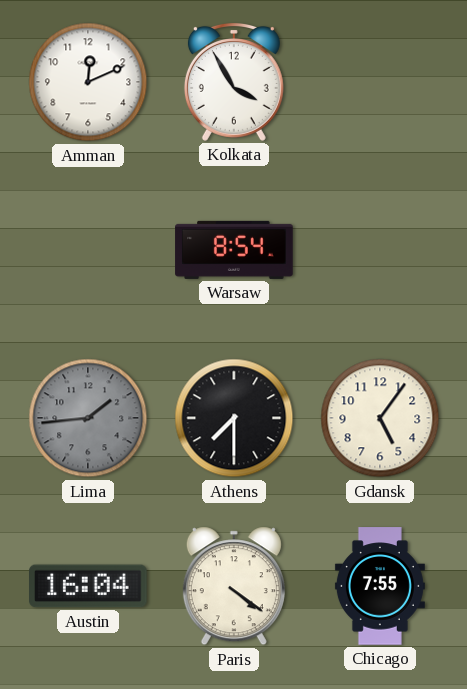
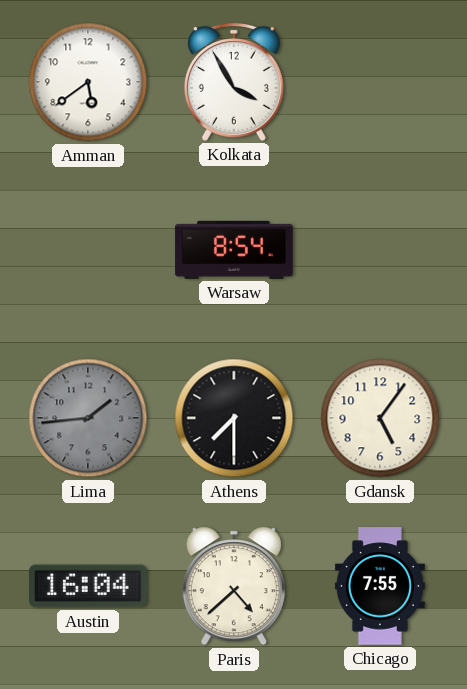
Amman: 12:11 -> 5:39
Paris: 4:21 -> 4:38
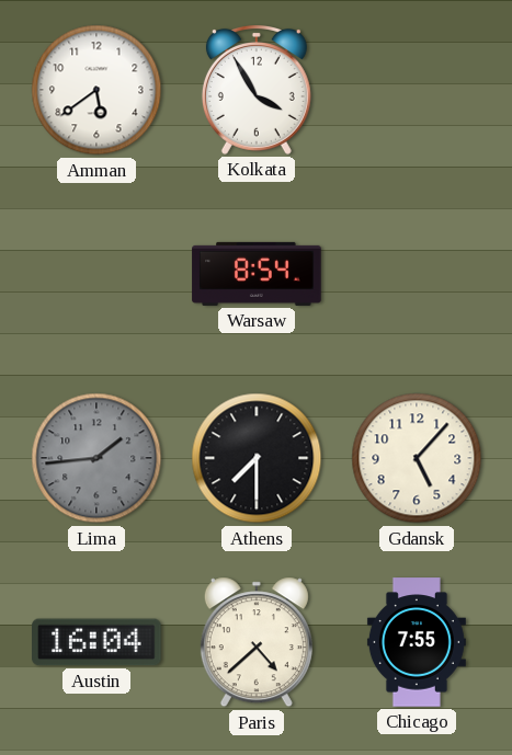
Gdansk: 5:06 -> 5:07
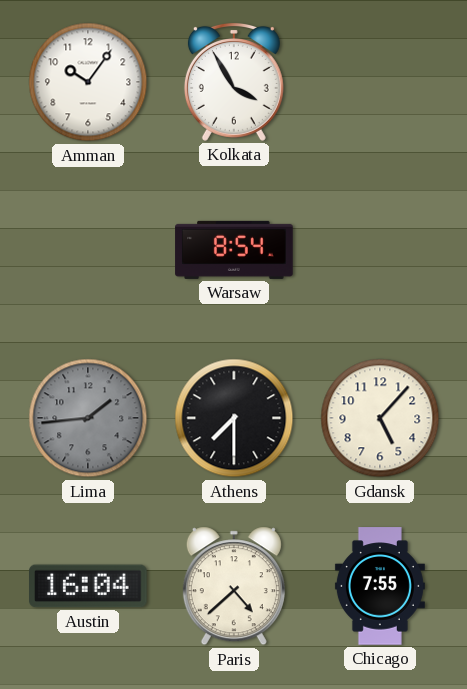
Amman: 5:39 -> 10:06
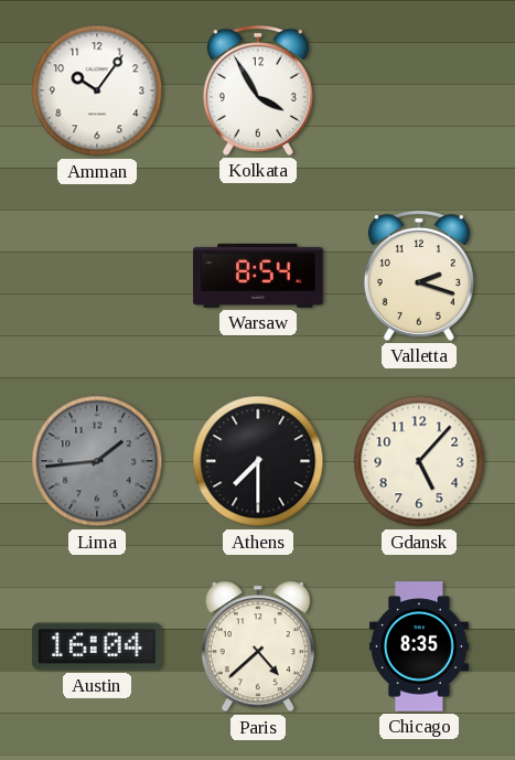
Valletta: none -> 2:18
Chicago: 7:55 -> 8:35
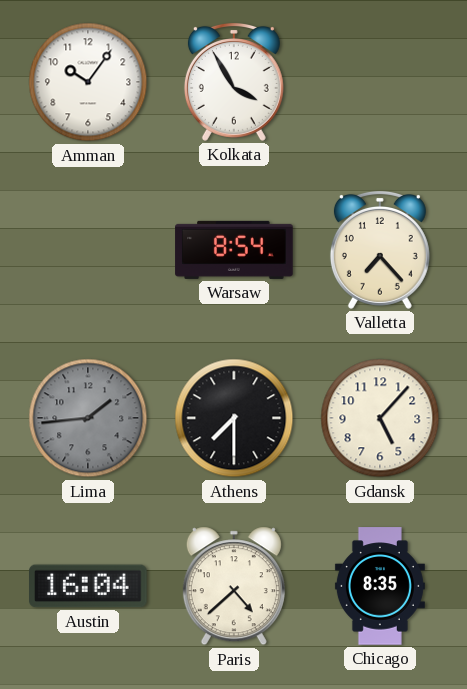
Valletta: 2:18 -> 7:23
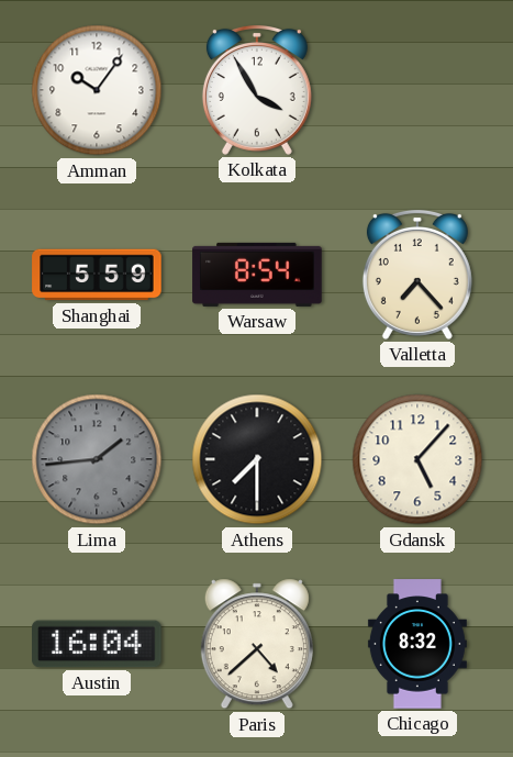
Shanghai: none -> 5:59
Chicago: 8:35 -> 8:32
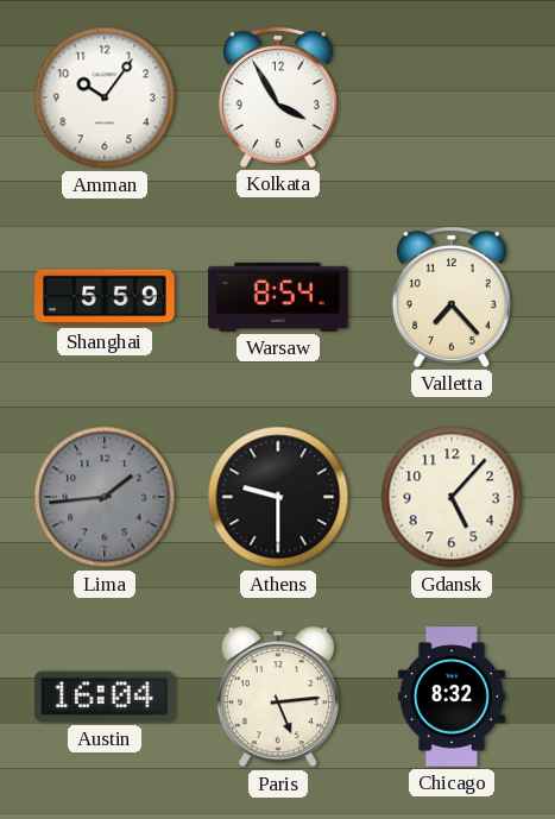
Athens: 7:30 -> 9:30
Paris: 4:38 -> 5:14
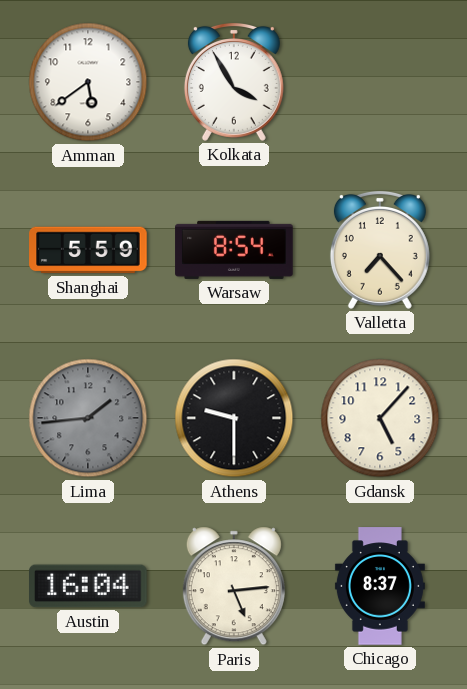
Amman: 10:06 -> 5:39
Chicago: 8:32 -> 8:37
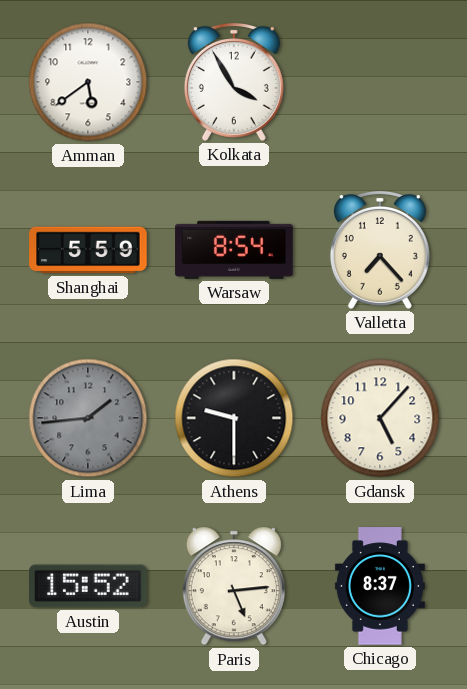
Austin: 16:04 -> 15:52
